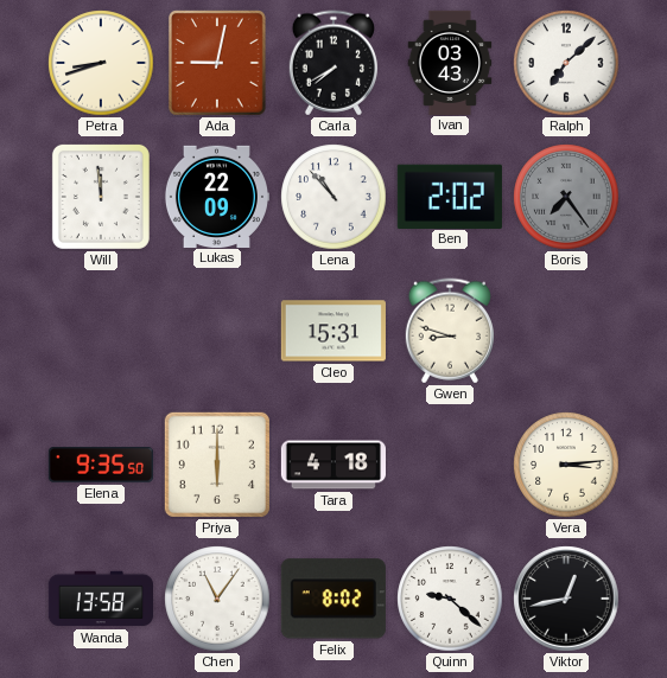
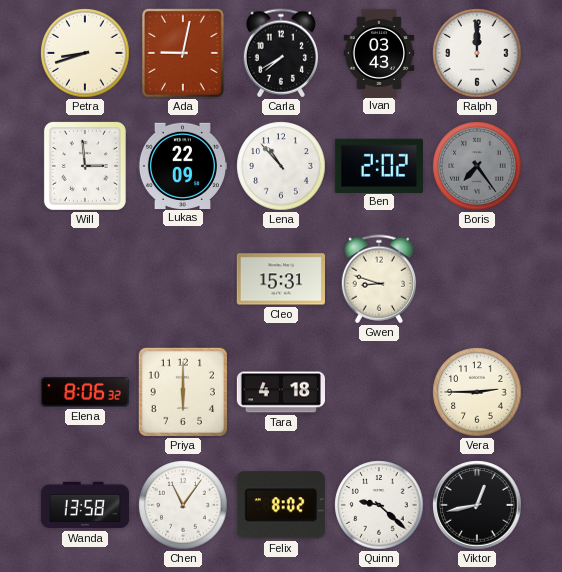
Ralph: 7:08 -> 12:00
Will: 11:59 -> 2:59
Elena: 9:35 -> 8:06
Vera: 3:14 -> 2:45
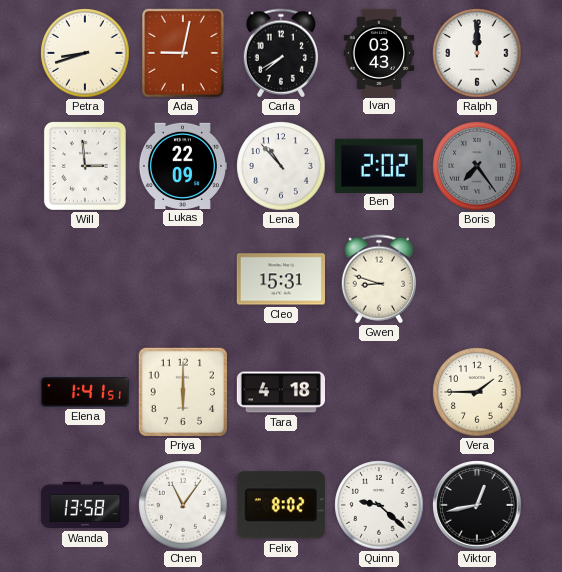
Elena: 8:06 -> 1:41
Vera: 2:45 -> 1:45
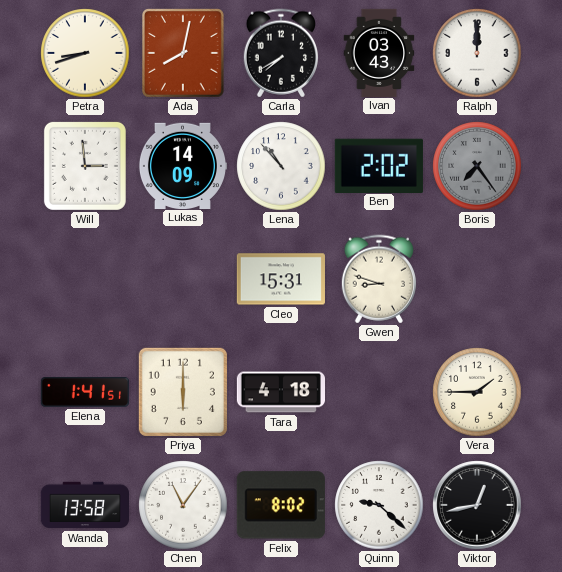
Ada: 9:02 -> 8:02
Lukas: 22:09 -> 14:09
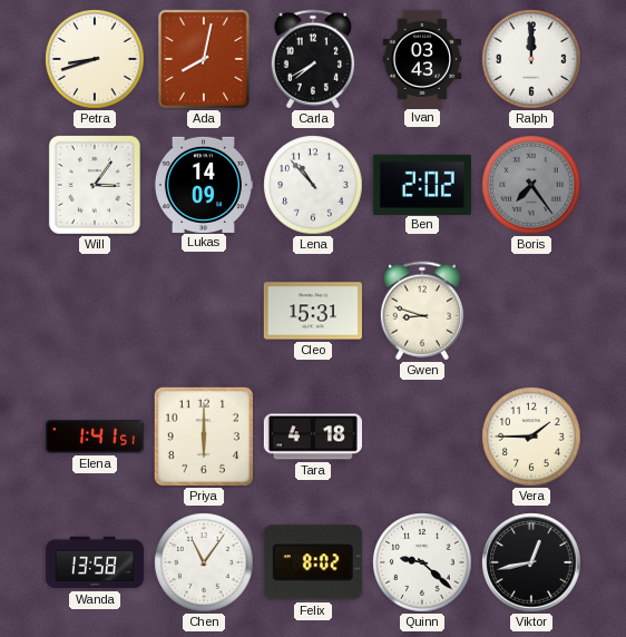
Will: 2:59 -> 3:06
